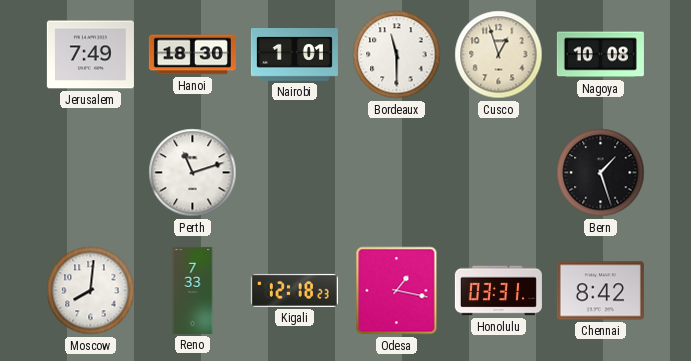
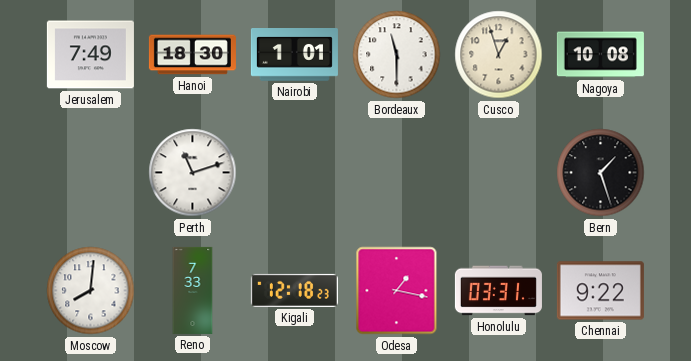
Chennai: 8:42 -> 9:22
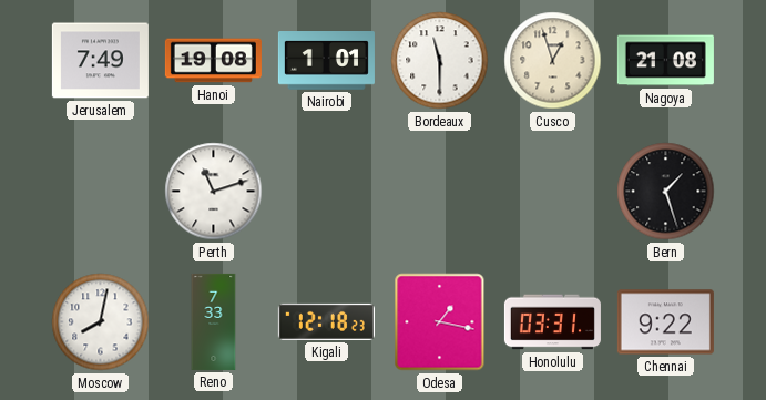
Hanoi: 18:30 -> 19:08
Nagoya: 10:08 -> 21:08
Moscow: 8:01 -> 8:02
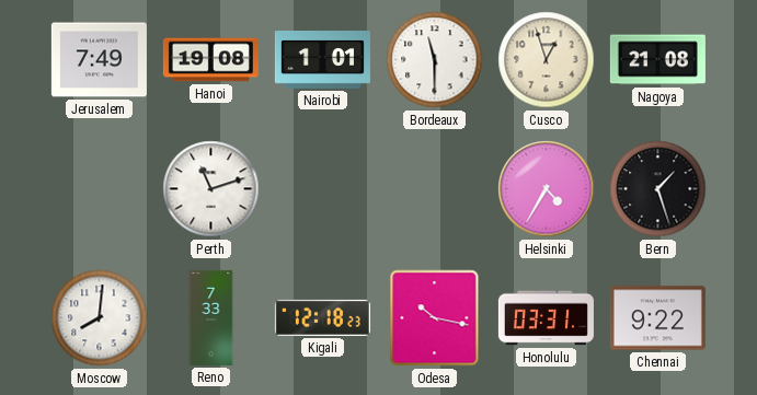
Helsinki: none -> 4:35
Moscow: 8:02 -> 8:01
Odesa: 1:17 -> 10:17
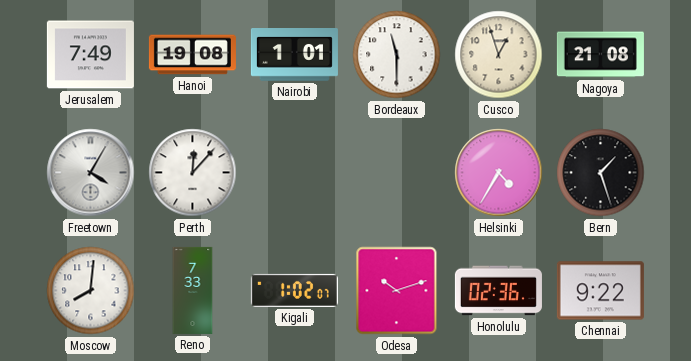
Freetown: none -> 4:05
Perth: 11:12 -> 12:07
Kigali: 12:18 -> 1:02
Odesa: 10:17 -> 10:12
Honolulu: 03:31 -> 02:36
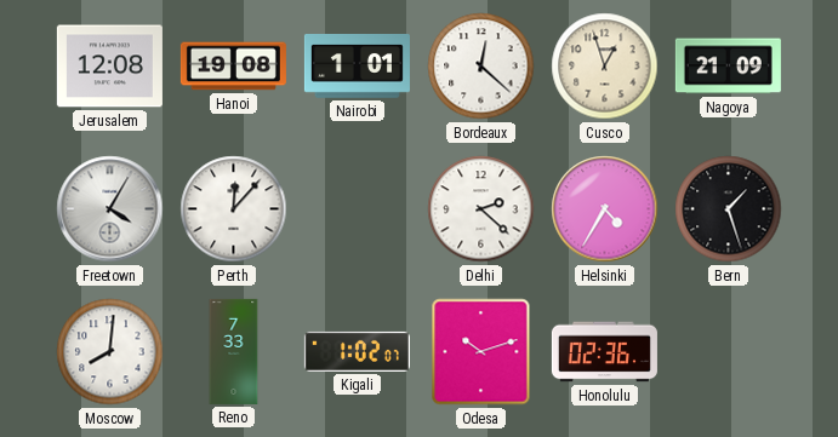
Jerusalem: 7:49 -> 12:08
Bordeaux: 11:30 -> 12:22
Nagoya: 21:08 -> 21:09
Delhi: none -> 2:22
Chennai: 9:22 -> none
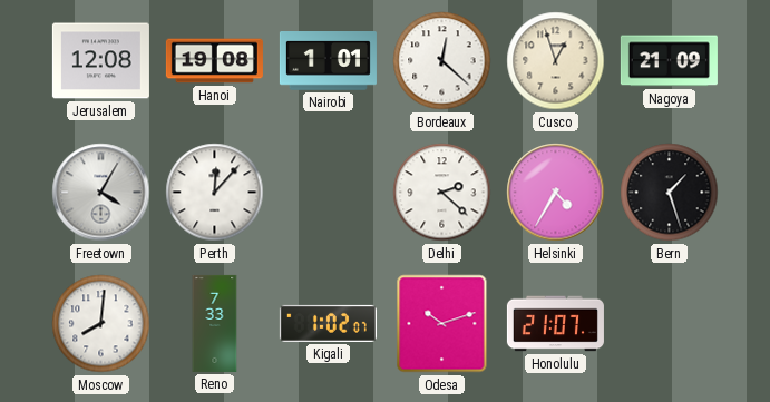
Honolulu: 02:36 -> 21:07
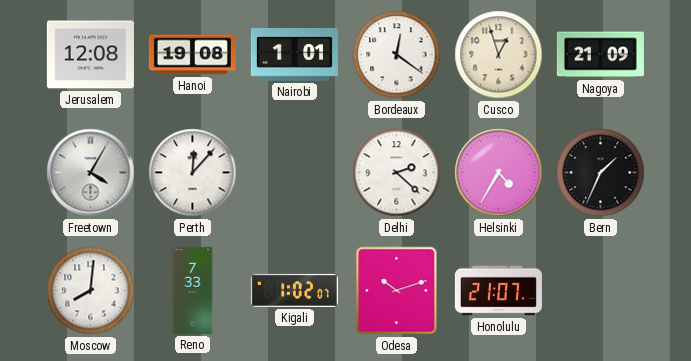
Bordeaux: 12:22 -> 12:21
Bern: 1:27 -> 1:34
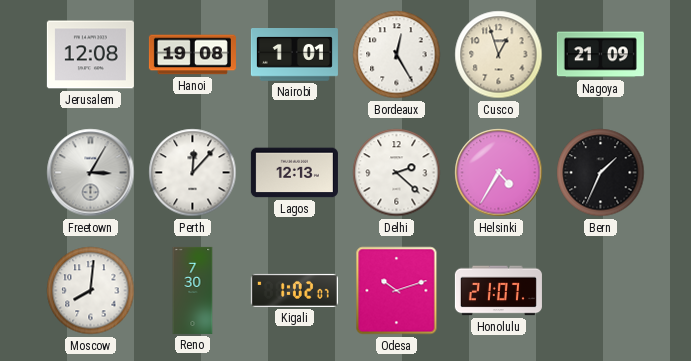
Bordeaux: 12:21 -> 12:25
Freetown: 4:05 -> 3:05
Lagos: none -> 12:13
Reno: 7:33 -> 7:30
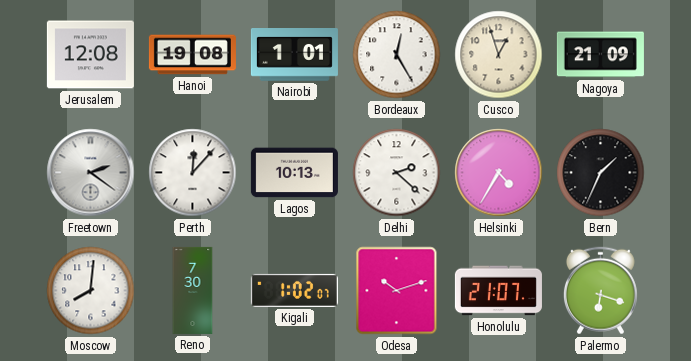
Freetown: 3:05 -> 2:21
Lagos: 12:13 -> 10:13
Palermo: none -> 6:18
